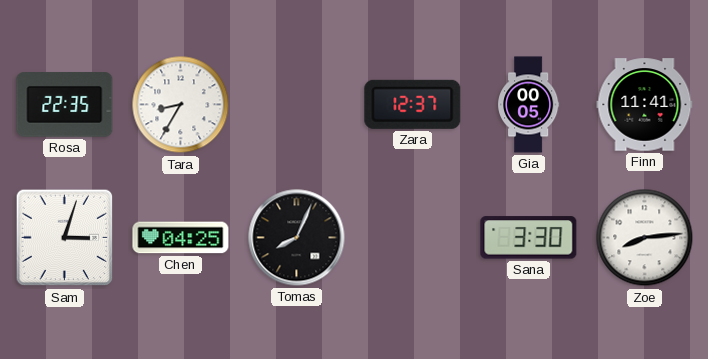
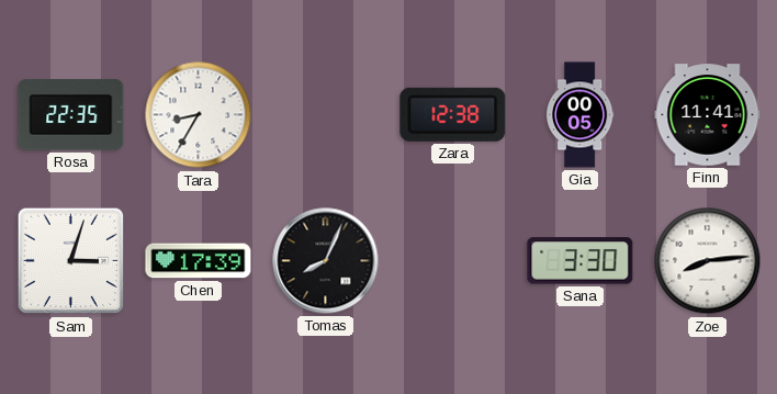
Zara: 12:37 -> 12:38
Chen: 04:25 -> 17:39
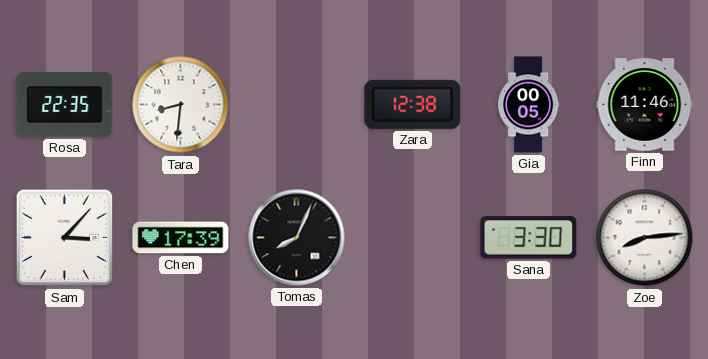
Tara: 8:35 -> 8:31
Finn: 11:41 -> 11:46
Sam: 3:03 -> 3:07
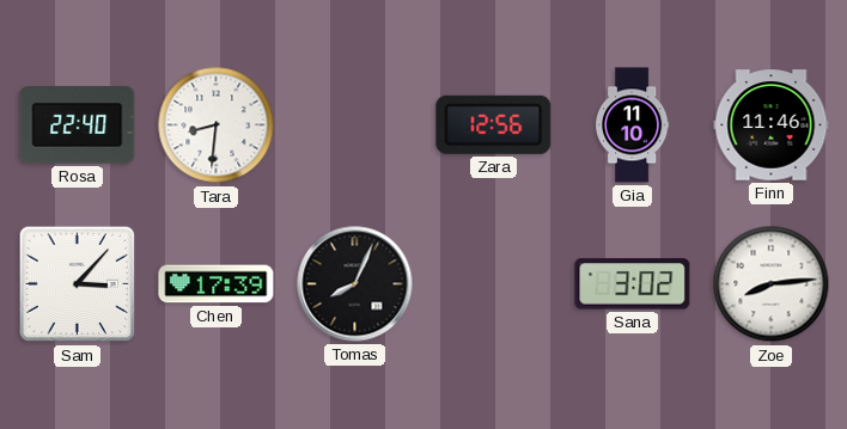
Rosa: 22:35 -> 22:40
Zara: 12:38 -> 12:56
Gia: 00:05 -> 11:10
Sana: 3:30 -> 3:02
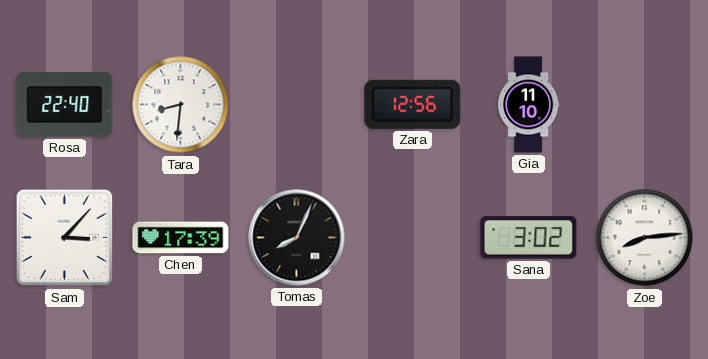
Finn: 11:46 -> none
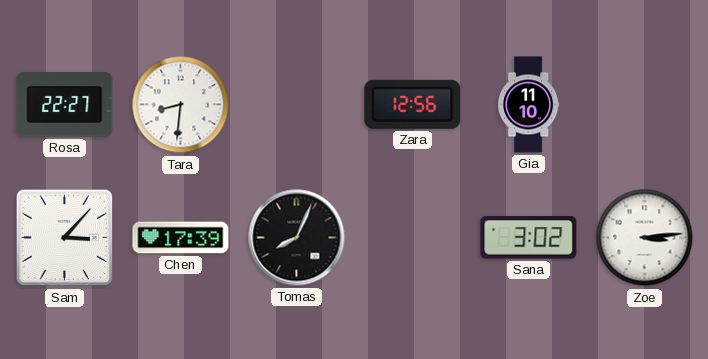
Rosa: 22:40 -> 22:27
Zoe: 8:14 -> 3:14
